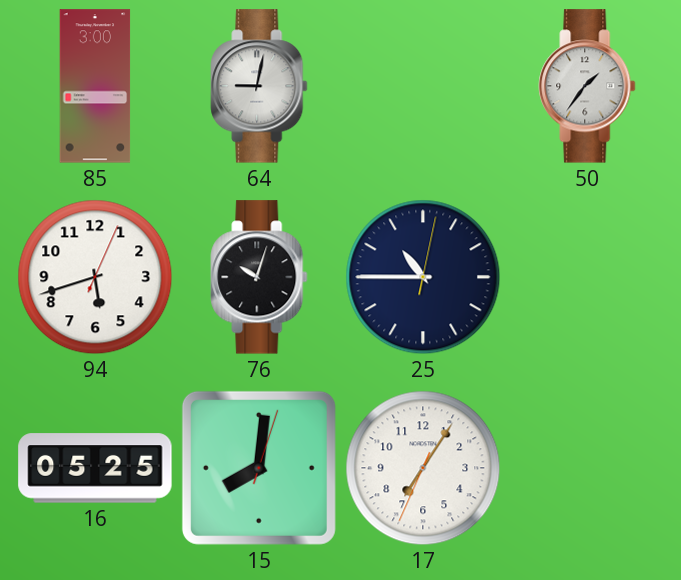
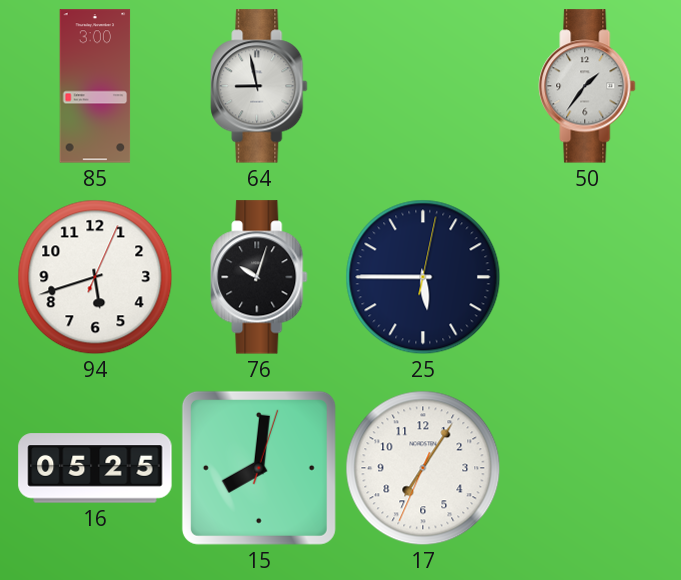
64: 9:02 -> 8:58
25: 10:45 -> 5:45
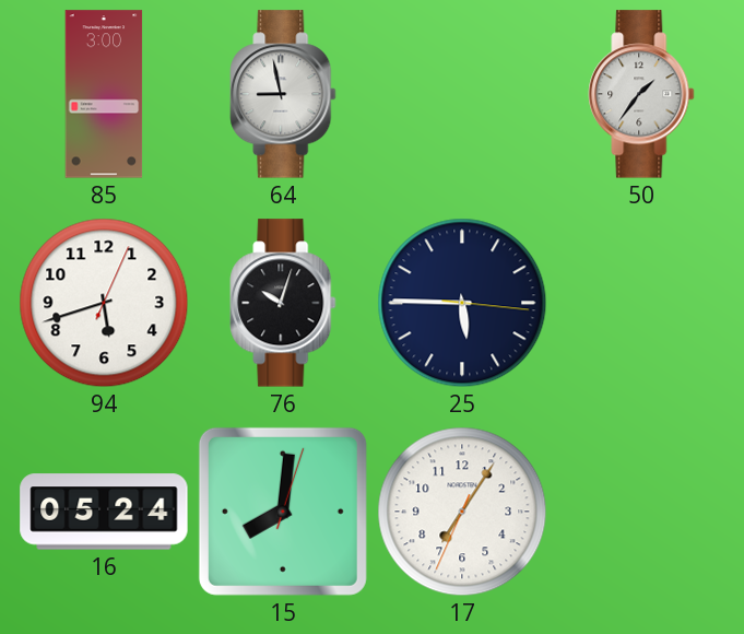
25: 5:45:02 -> 5:45:16
16: 05:25 -> 05:24
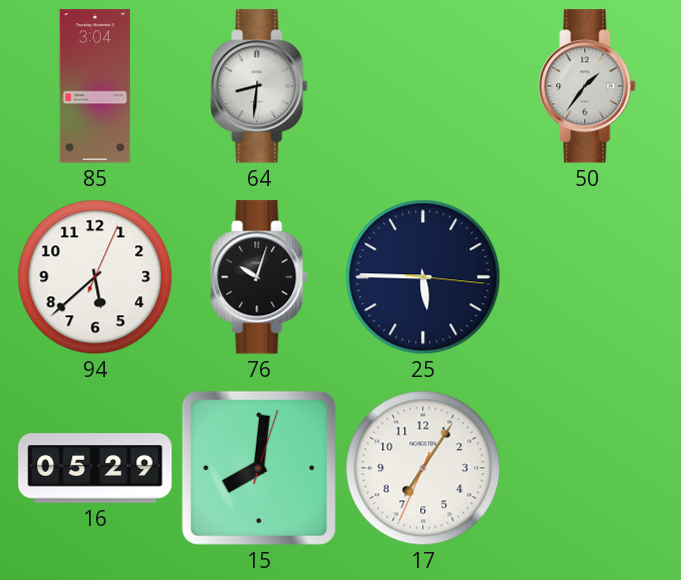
85: 3:00 -> 3:04
64: 8:58 -> 8:31
94: 5:42 -> 5:38
16: 05:24 -> 05:29
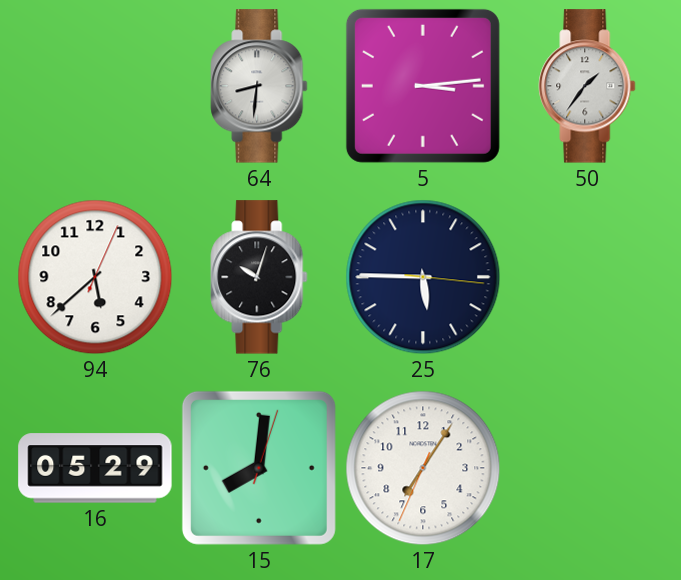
85: 3:04 -> none
5: none -> 3:14
